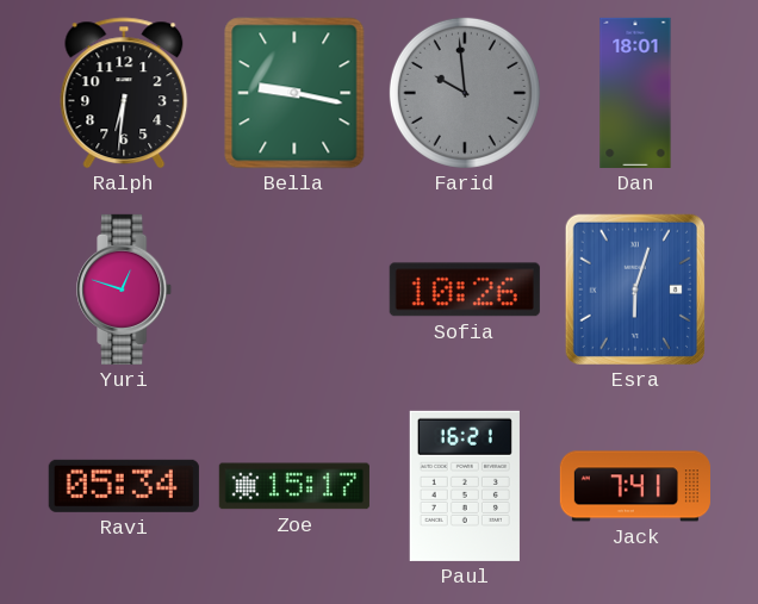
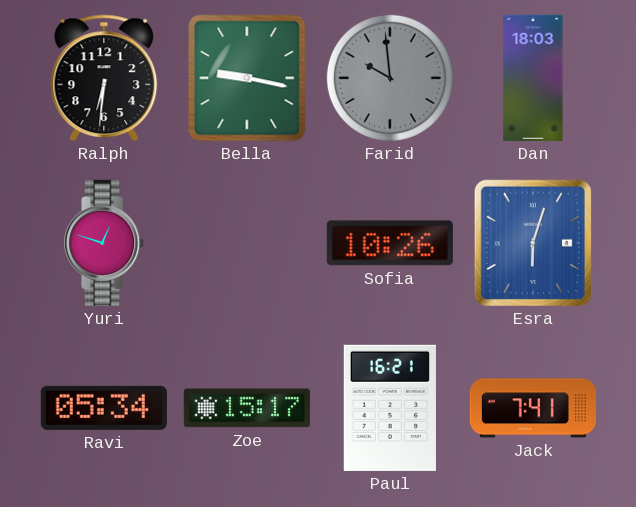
Dan: 18:01 -> 18:03
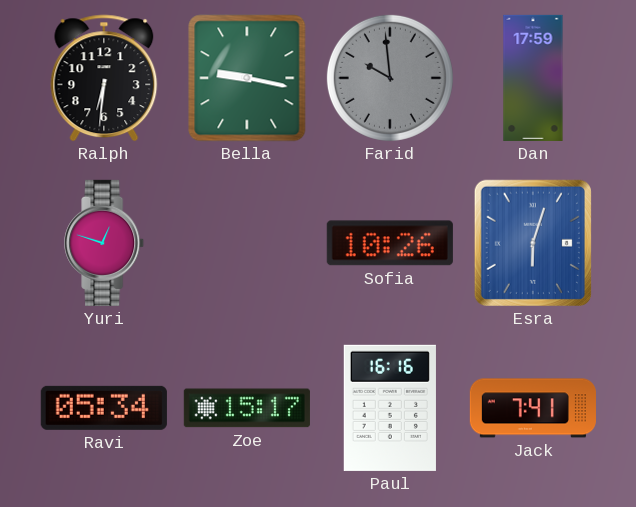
Dan: 18:03 -> 17:59
Paul: 16:21 -> 16:16
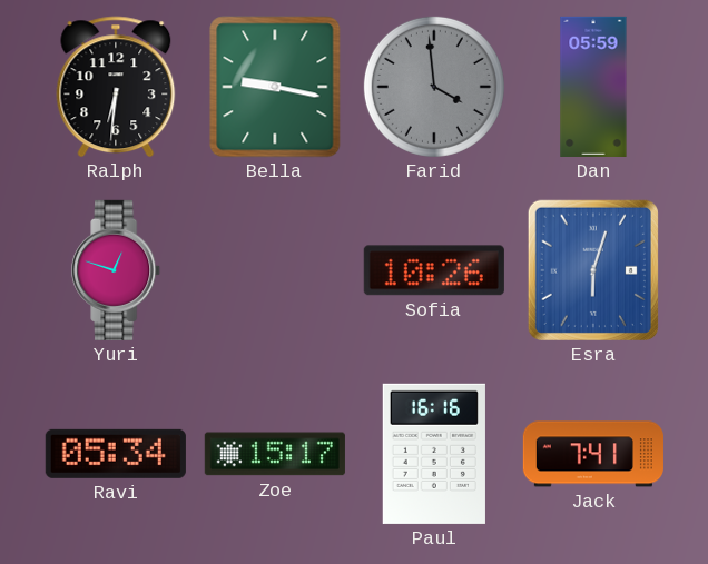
Farid: 9:59 -> 3:59
Dan: 17:59 -> 05:59
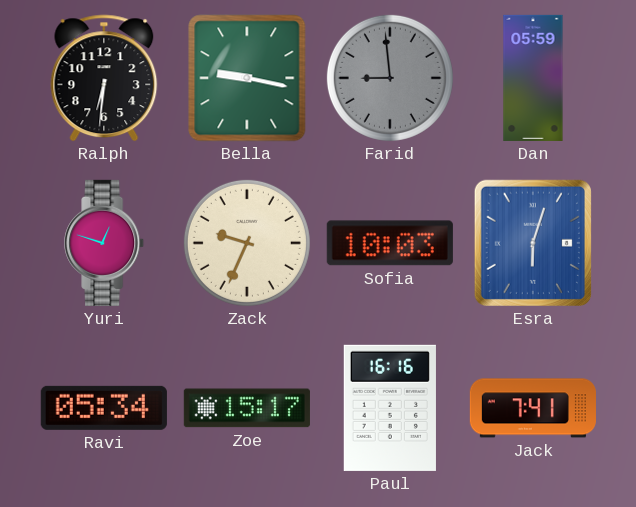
Farid: 3:59 -> 8:59
Zack: none -> 9:34
Sofia: 10:26 -> 10:03
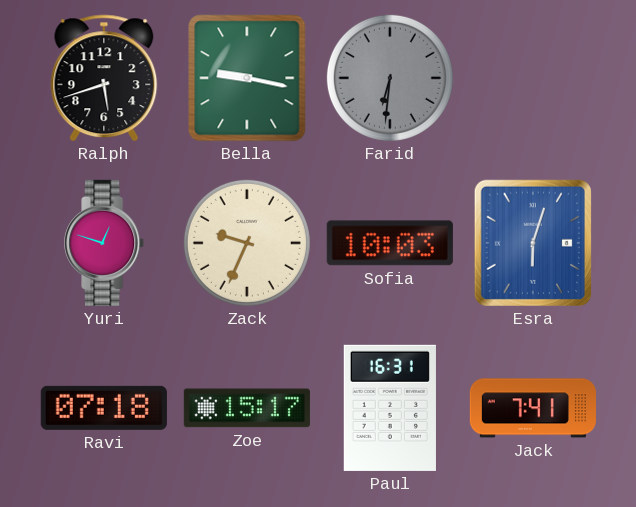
Ralph: 6:31 -> 5:42
Farid: 8:59 -> 6:31
Dan: 05:59 -> none
Ravi: 05:34 -> 07:18
Paul: 16:16 -> 16:31
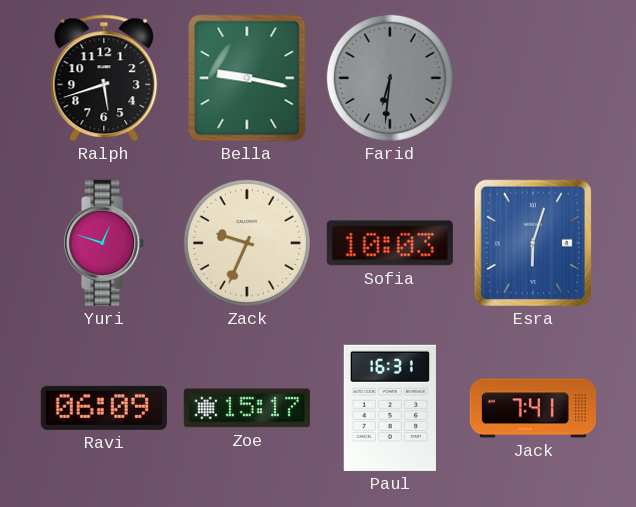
Ravi: 07:18 -> 06:09
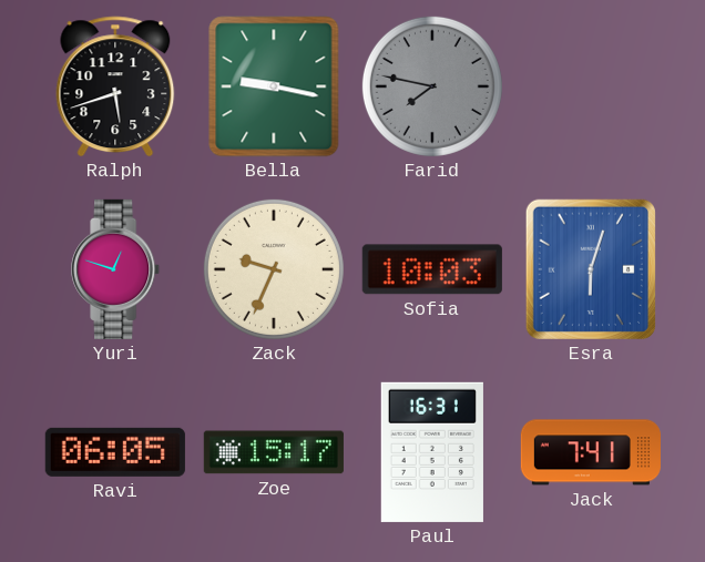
Farid: 6:31 -> 7:47
Ravi: 06:09 -> 06:05
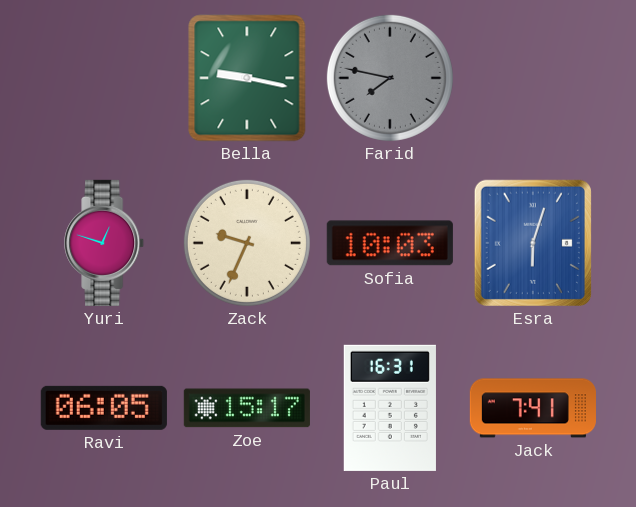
Ralph: 5:42 -> none
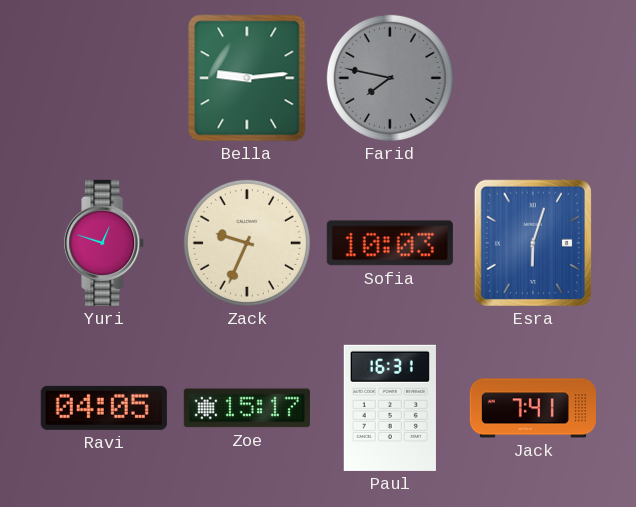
Bella: 9:17 -> 9:14
Ravi: 06:05 -> 04:05
